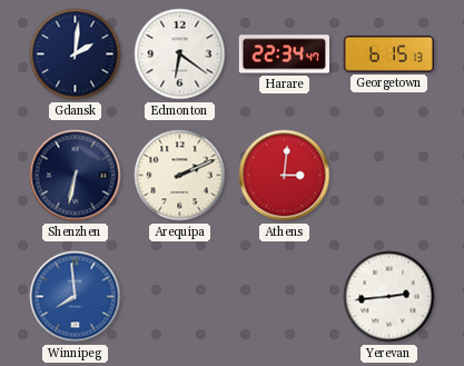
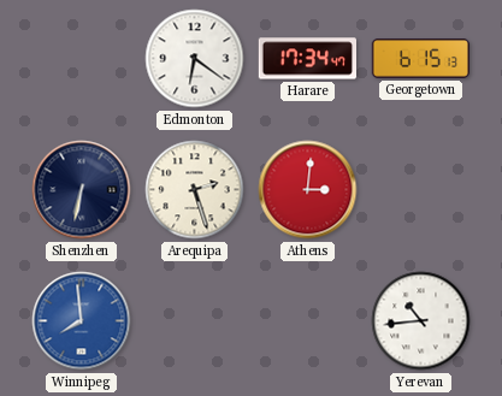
Gdansk: 2:01 -> none
Harare: 22:34 -> 17:34
Arequipa: 2:11 -> 2:27
Yerevan: 2:44 -> 10:44
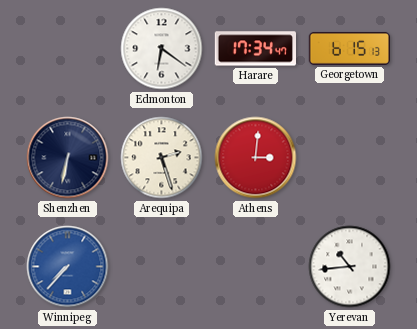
Winnipeg: 7:59 -> 7:37
